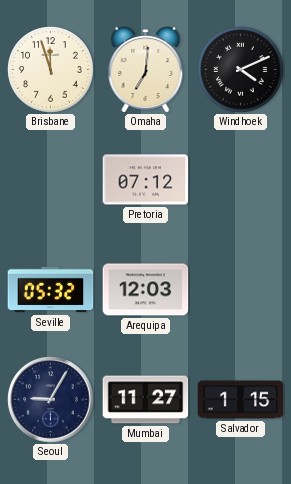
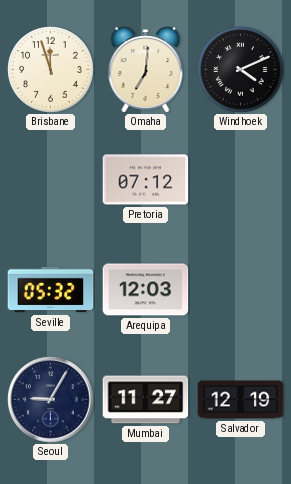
Salvador: 1:15 -> 12:19
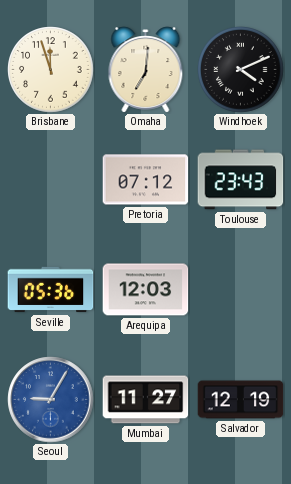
Toulouse: none -> 23:43
Seville: 05:32 -> 05:36
Seoul dial: navy -> blue
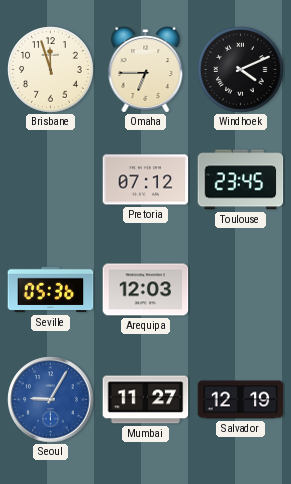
Omaha: 7:01 -> 6:45
Toulouse: 23:43 -> 23:45
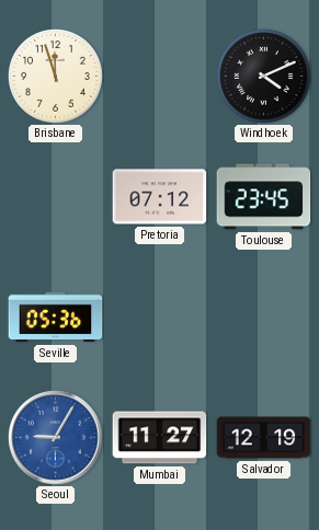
Omaha: 6:45 -> none
Arequipa: 12:03 -> none
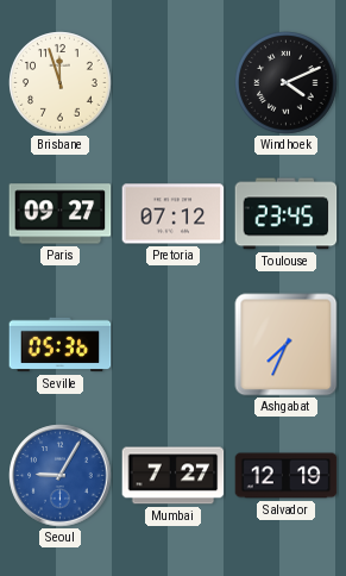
Paris: none -> 09:27
Ashgabat: none -> 7:34
Mumbai: 11:27 -> 7:27
